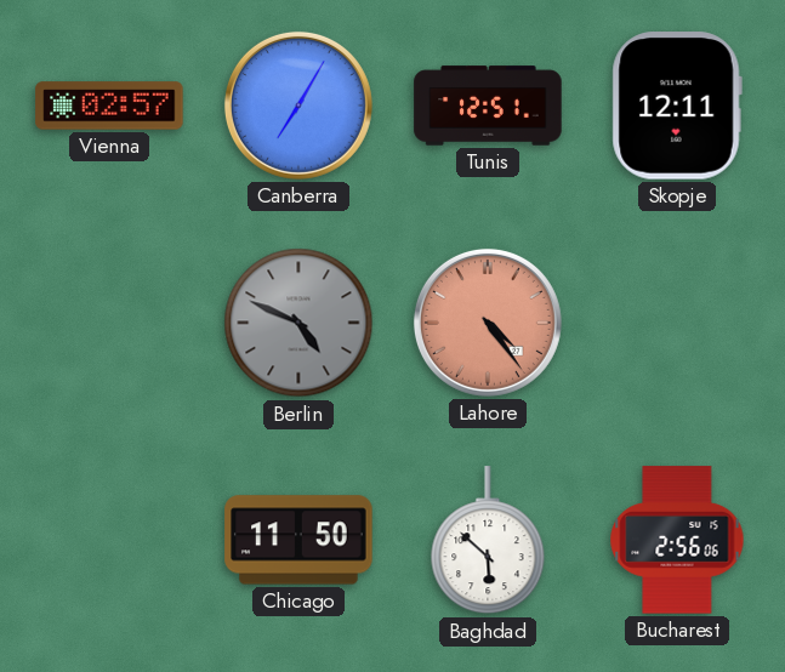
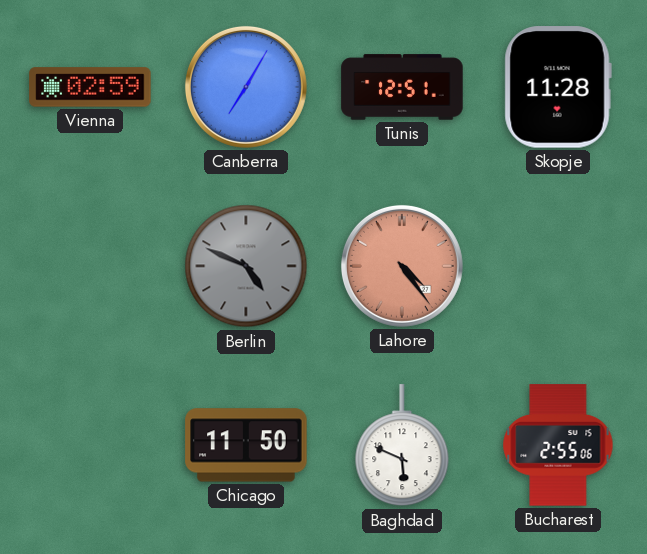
Vienna: 02:57 -> 02:59
Skopje: 12:11 -> 11:28
Baghdad: 5:52 -> 5:49
Bucharest: 2:56 -> 2:55
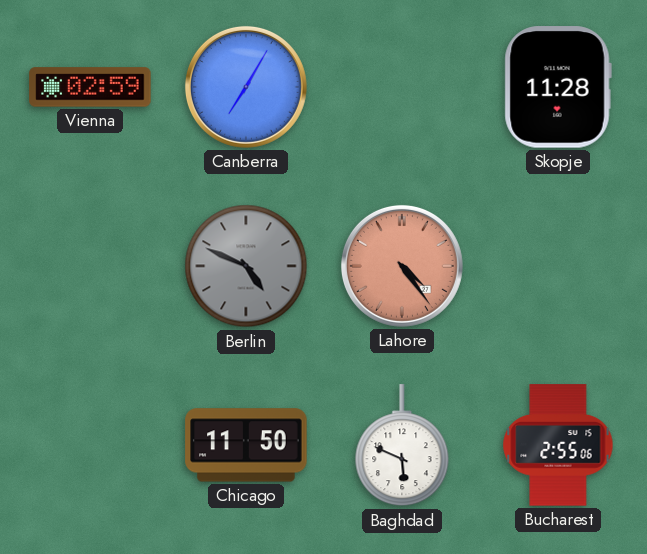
Tunis: 12:51 -> none
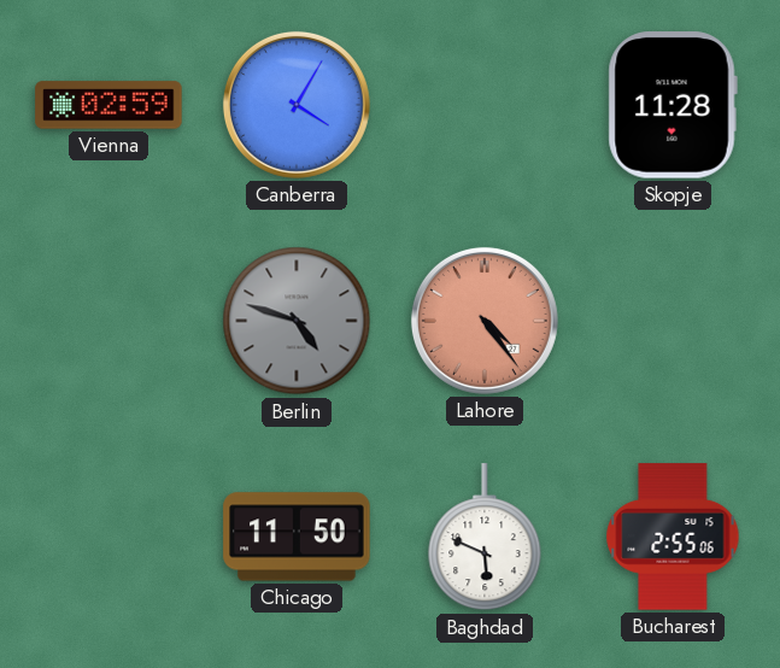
Canberra: 7:05 -> 4:05
Berlin: 4:49 -> 4:48
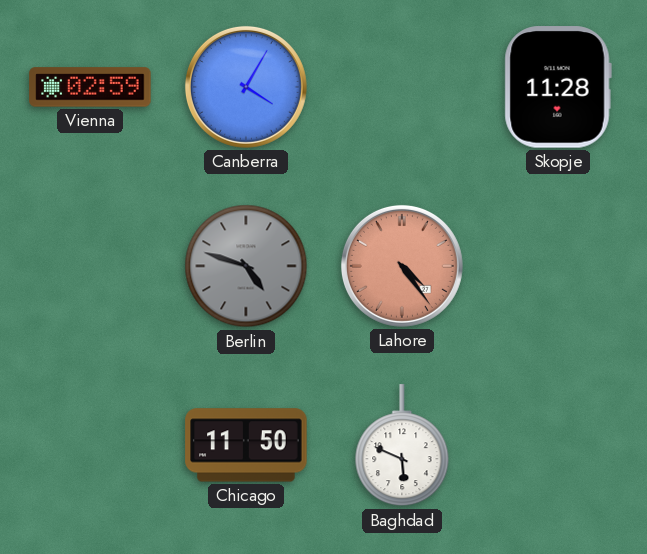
Bucharest: 2:55 -> none
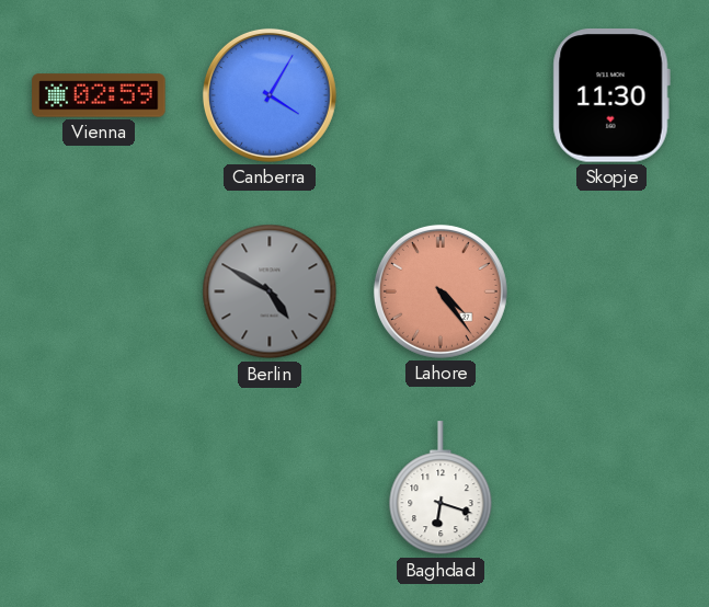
Skopje: 11:28 -> 11:30
Berlin: 4:48 -> 4:50
Chicago: 11:50 -> none
Baghdad: 5:49 -> 6:18
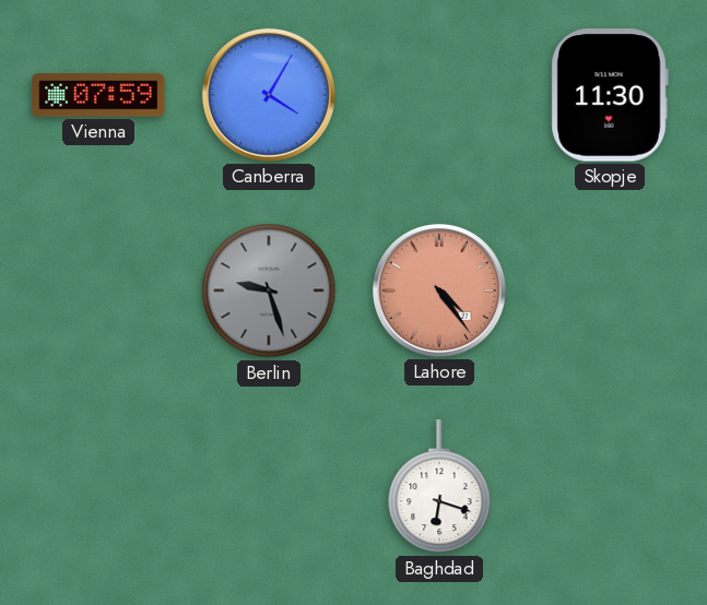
Vienna: 02:59 -> 07:59
Berlin: 4:50 -> 9:27
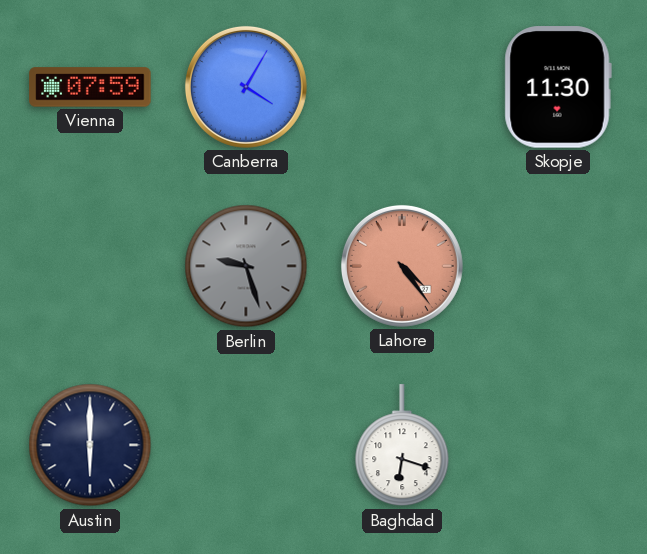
Austin: none -> 6:00
